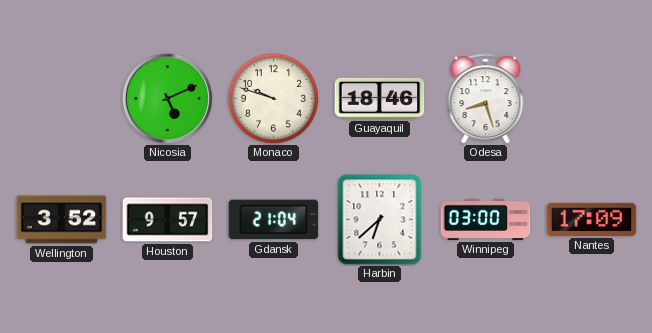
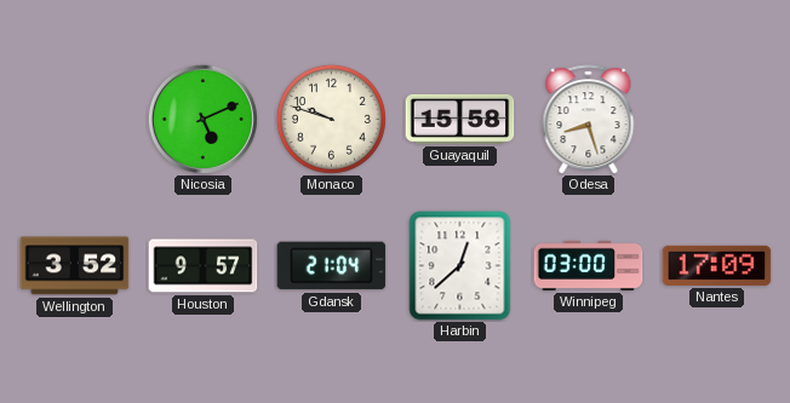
Guayaquil: 18:46 -> 15:58
Harbin: 6:38 -> 12:38
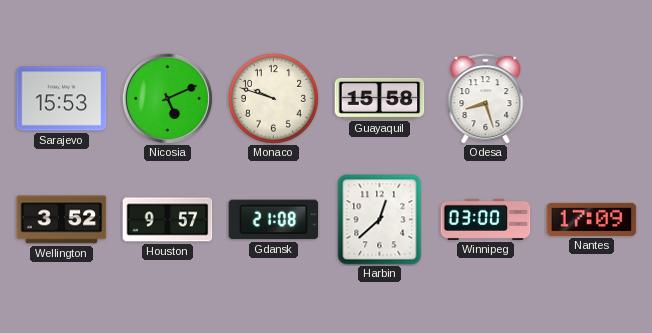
Sarajevo: none -> 15:53
Gdansk: 21:04 -> 21:08
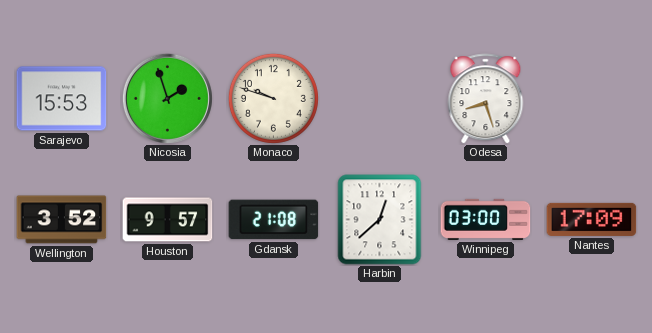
Nicosia: 5:11 -> 1:57
Guayaquil: 15:58 -> none
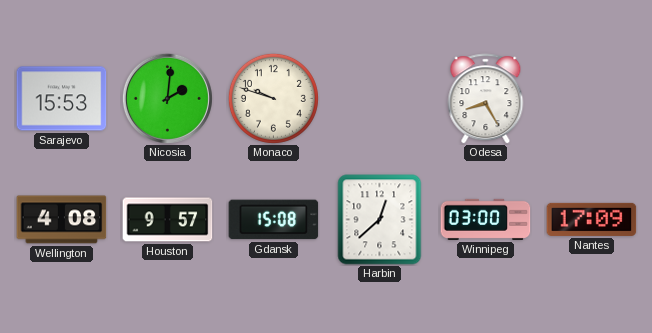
Nicosia: 1:57 -> 2:01
Odesa: 8:27 -> 8:25
Wellington: 3:52 -> 4:08
Gdansk: 21:08 -> 15:08
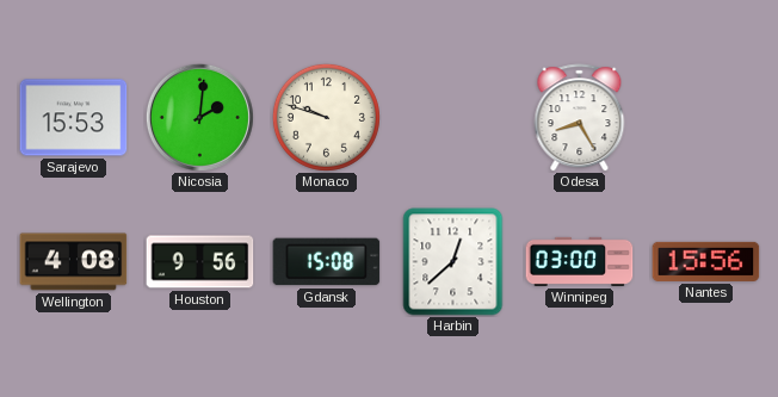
Houston: 9:57 -> 9:56
Nantes: 17:09 -> 15:56
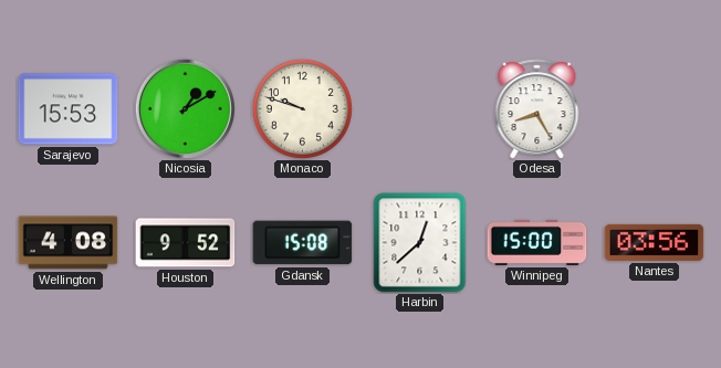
Nicosia: 2:01 -> 1:10
Houston: 9:56 -> 9:52
Winnipeg: 03:00 -> 15:00
Nantes: 15:56 -> 03:56
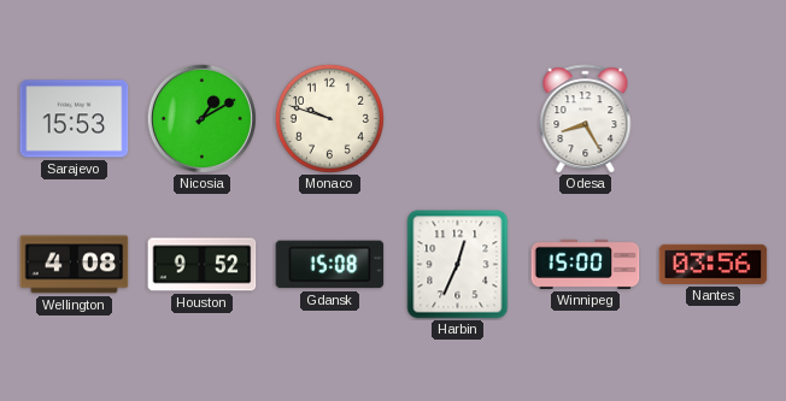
Harbin: 12:38 -> 12:34
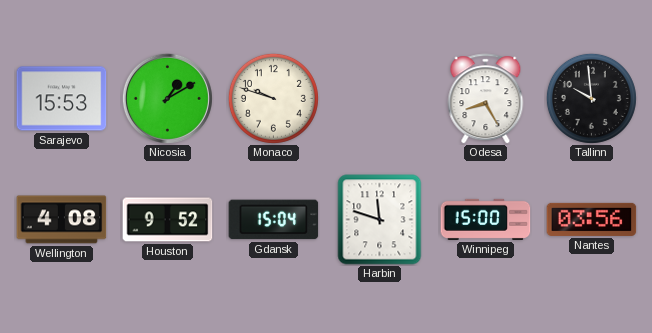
Tallinn: none -> 9:59
Gdansk: 15:08 -> 15:04
Harbin: 12:34 -> 11:48
